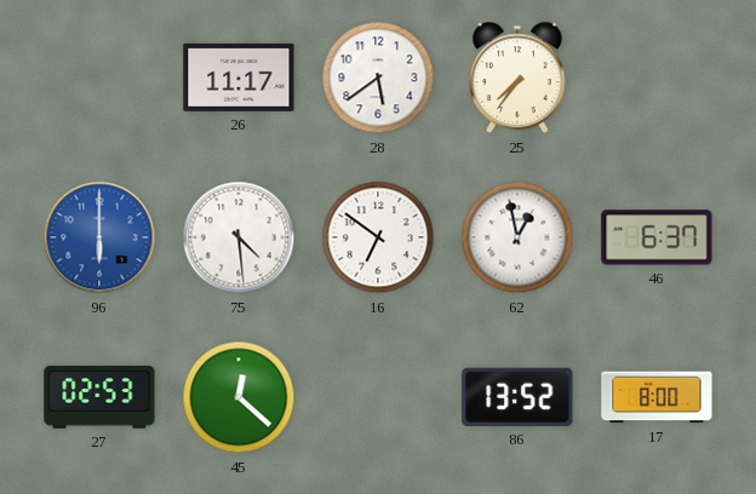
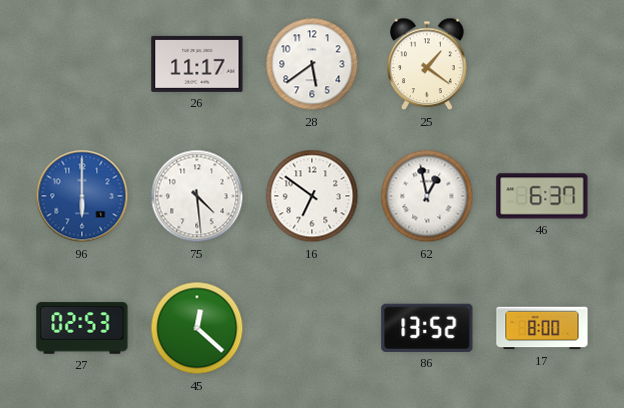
25: 7:36 -> 1:21
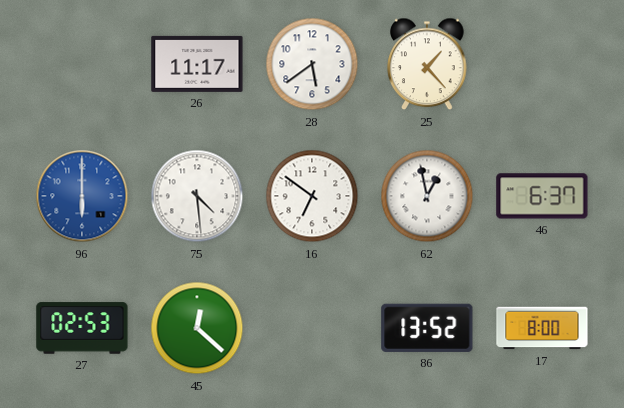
25: 1:21 -> 1:23
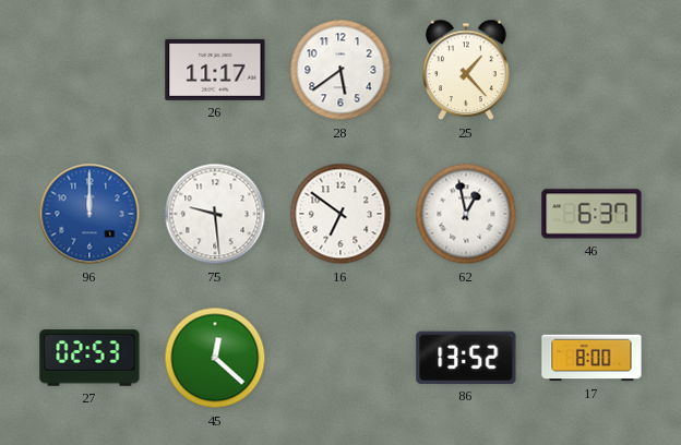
96: 6:00 -> 12:00
75: 4:29 -> 9:29
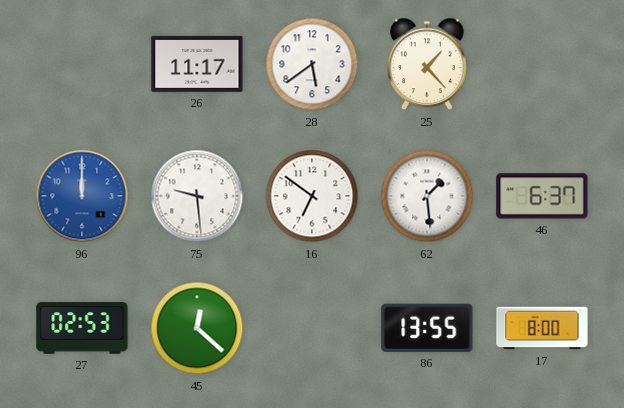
62: 12:58 -> 1:29
86: 13:52 -> 13:55
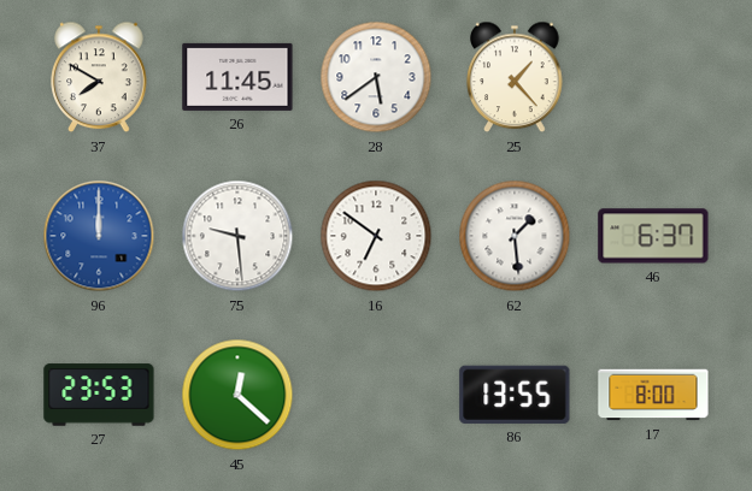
37: none -> 7:50
26: 11:17 -> 11:45
27: 02:53 -> 23:53
